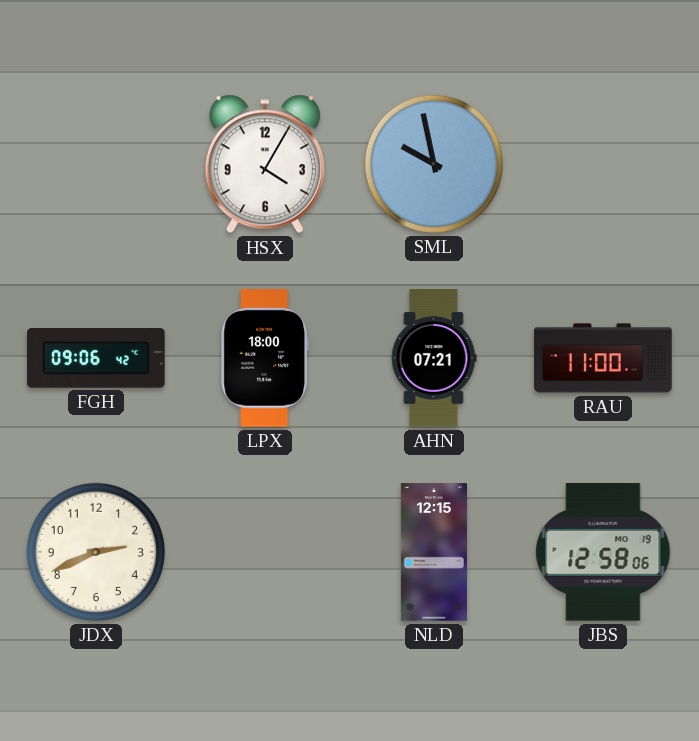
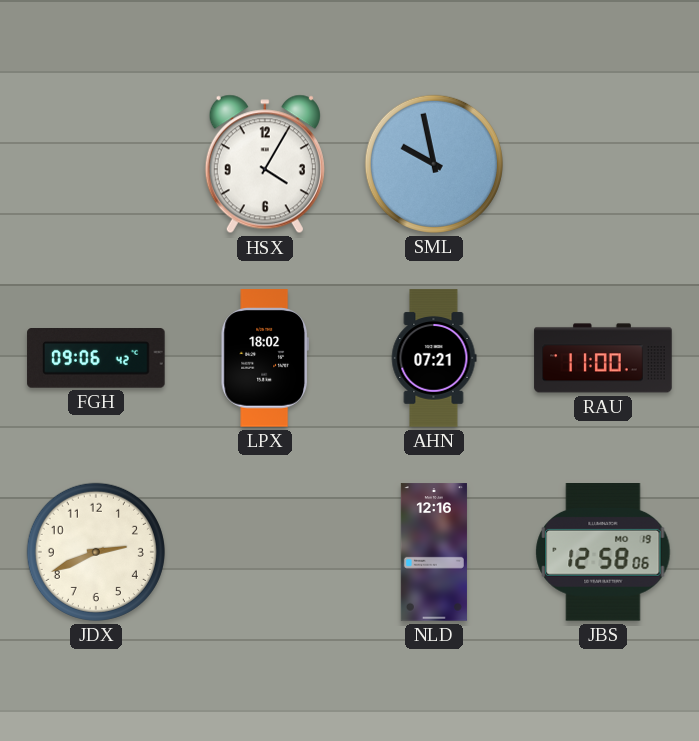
LPX: 18:00 -> 18:02
NLD: 12:15 -> 12:16
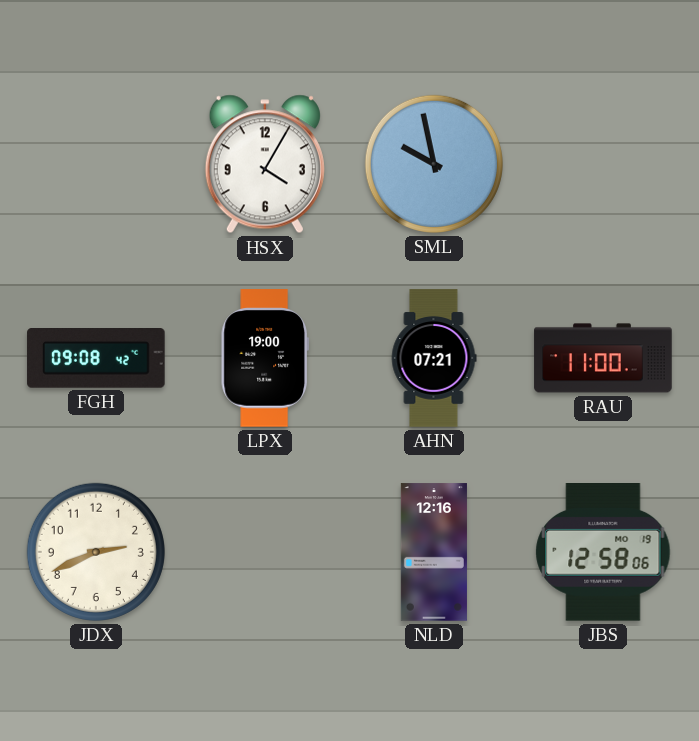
FGH: 09:06 -> 09:08
LPX: 18:02 -> 19:00
